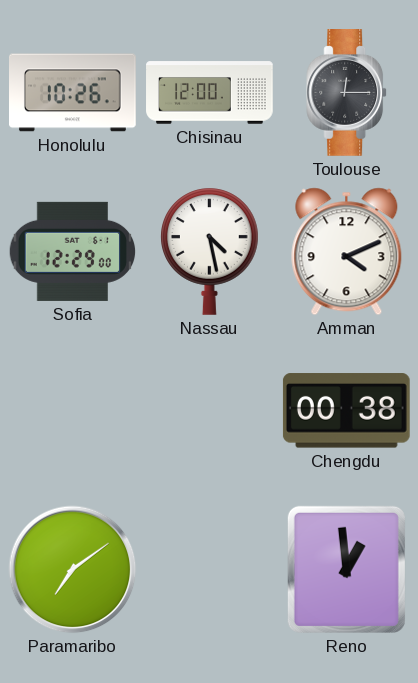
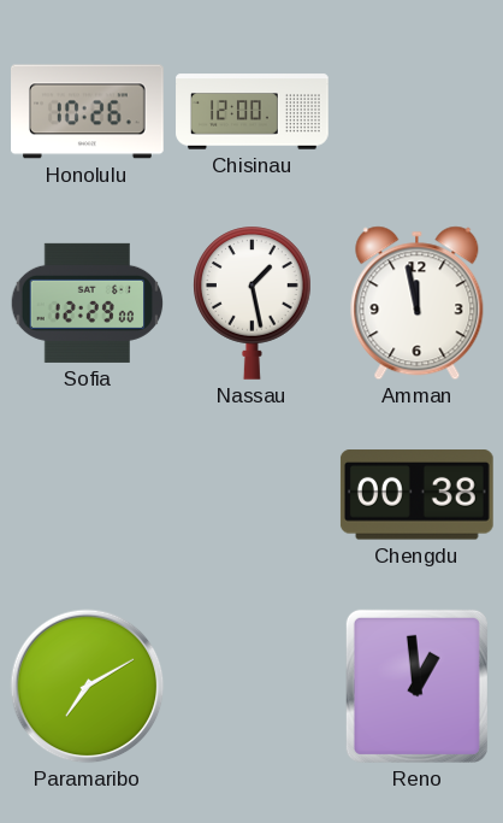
Toulouse: 12:15 -> none
Nassau: 4:28 -> 1:28
Amman: 4:11 -> 11:58
Paramaribo: 7:09 -> 7:10
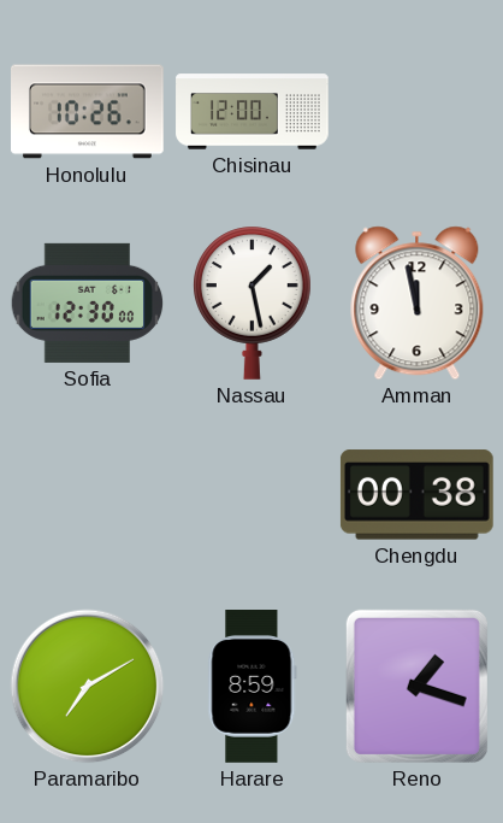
Sofia: 12:29 -> 12:30
Harare: none -> 8:59
Reno: 12:59 -> 1:18
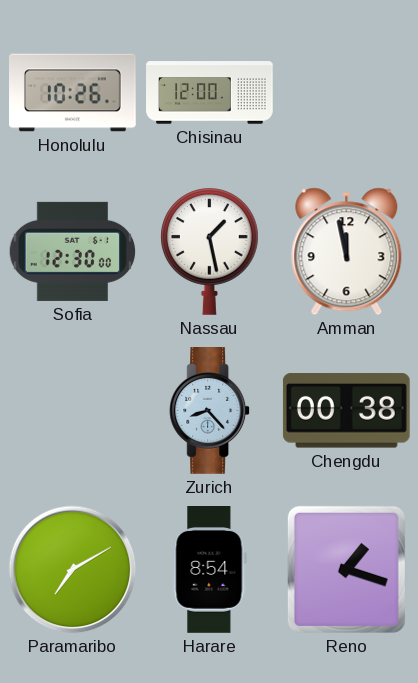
Zurich: none -> 8:23
Harare: 8:59 -> 8:54
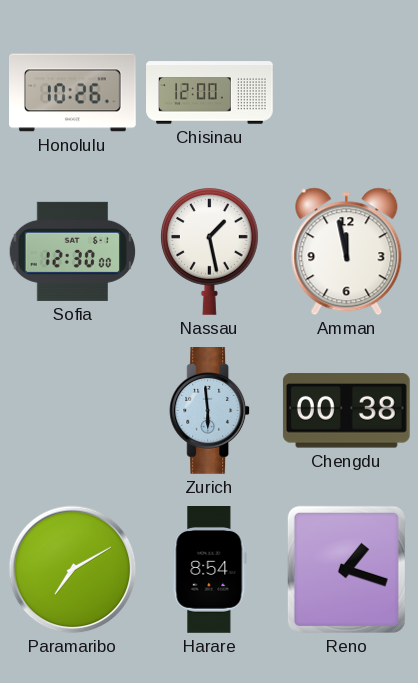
Zurich: 8:23 -> 5:59
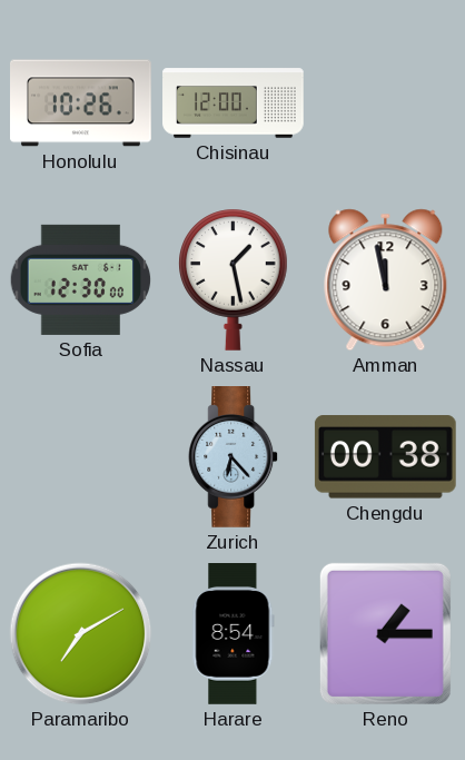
Zurich: 5:59 -> 6:23
Reno: 1:18 -> 1:15
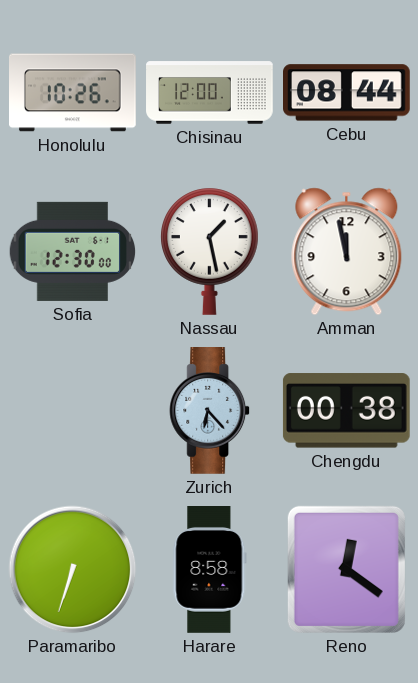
Cebu: none -> 08:44
Paramaribo: 7:10 -> 6:33
Harare: 8:54 -> 8:58
Reno: 1:15 -> 12:21
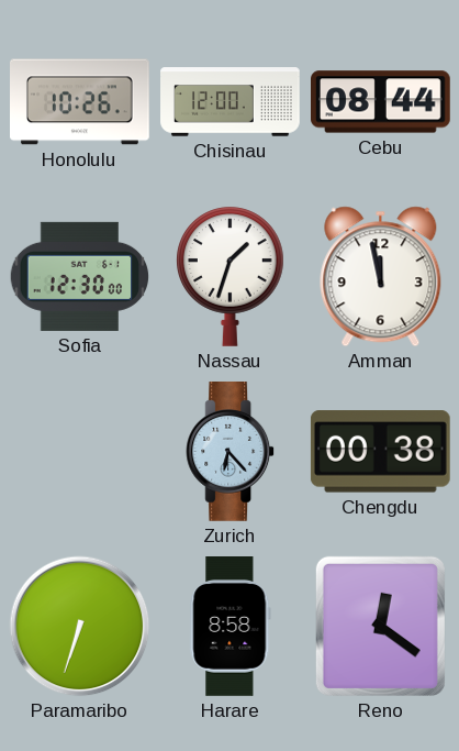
Nassau: 1:28 -> 1:33
